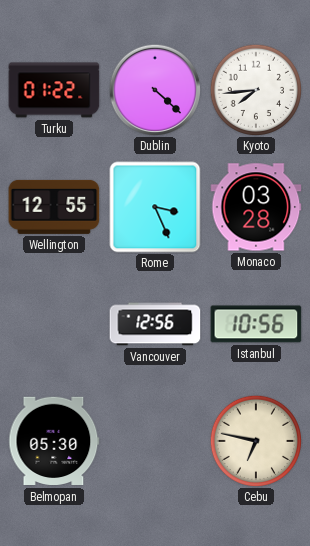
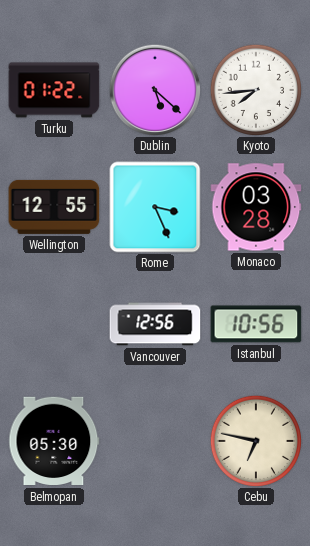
Dublin: 4:22 -> 5:22
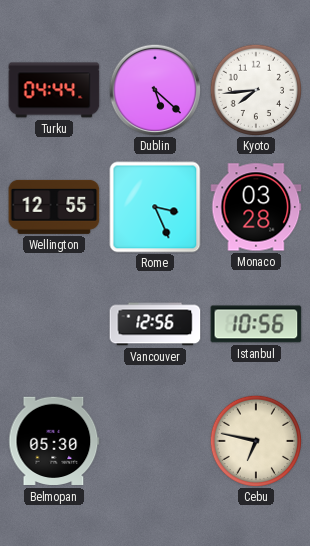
Turku: 01:22 -> 04:44
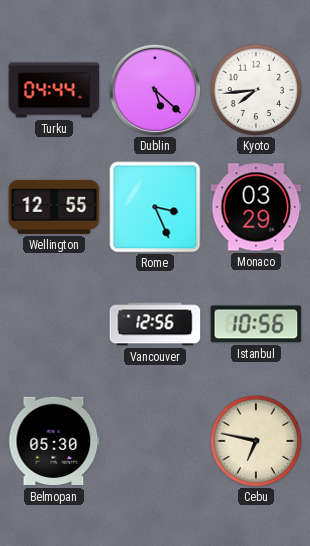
Monaco: 03:28 -> 03:29
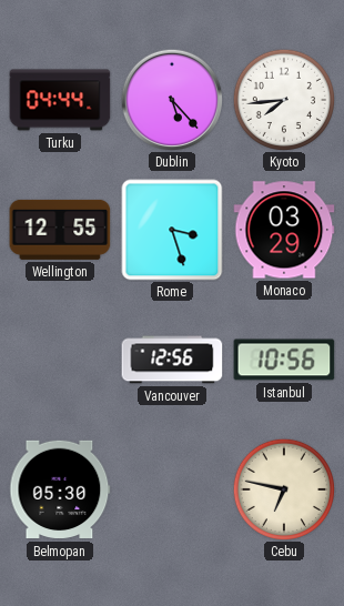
Dublin: 5:22 -> 5:23
Rome: 3:26 -> 3:27
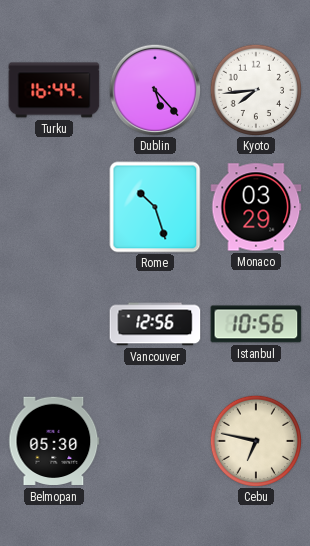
Turku: 04:44 -> 16:44
Wellington: 12:55 -> none
Rome: 3:27 -> 10:27
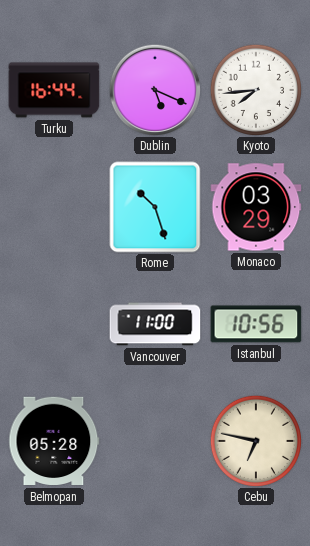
Dublin: 5:23 -> 5:19
Vancouver: 12:56 -> 11:00
Belmopan: 05:30 -> 05:28
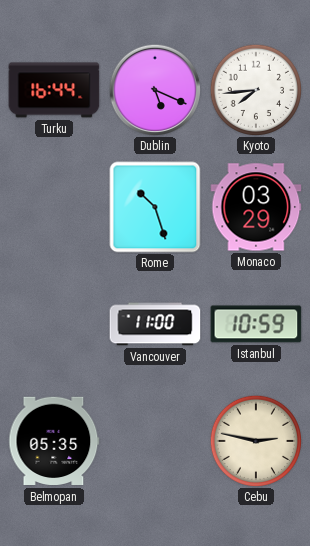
Istanbul: 10:56 -> 10:59
Belmopan: 05:28 -> 05:35
Cebu: 6:47 -> 2:47
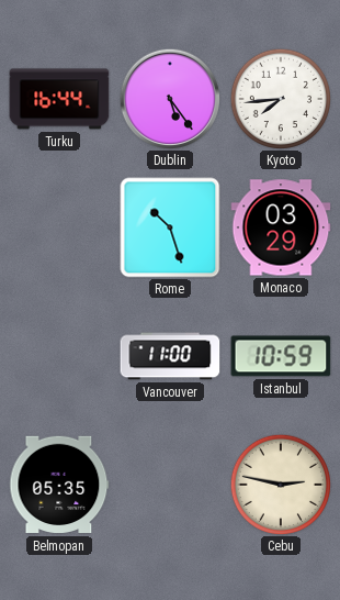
Dublin: 5:19 -> 5:24
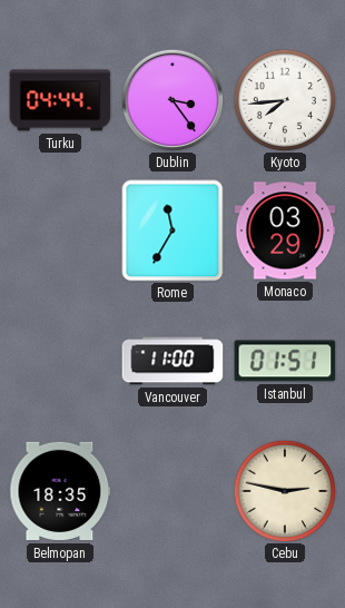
Turku: 16:44 -> 04:44
Dublin: 5:24 -> 3:24
Rome: 10:27 -> 11:35
Istanbul: 10:59 -> 01:51
Belmopan: 05:35 -> 18:35
